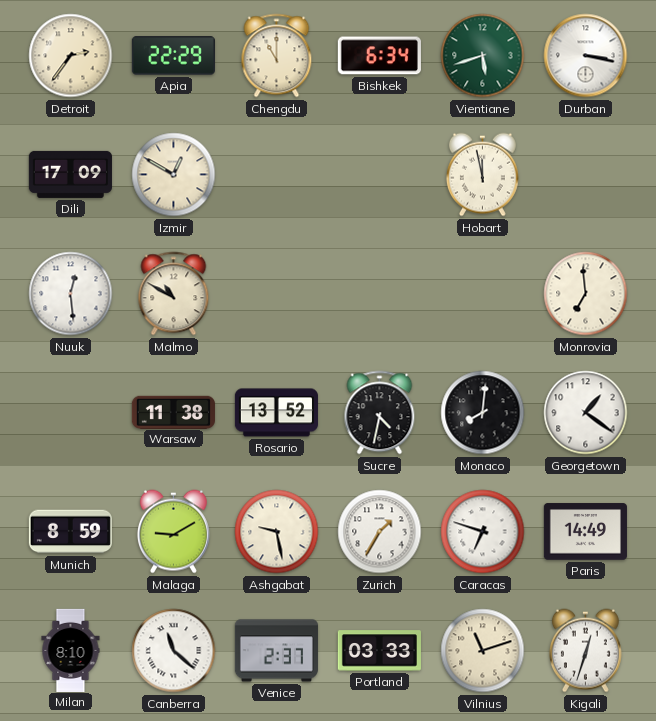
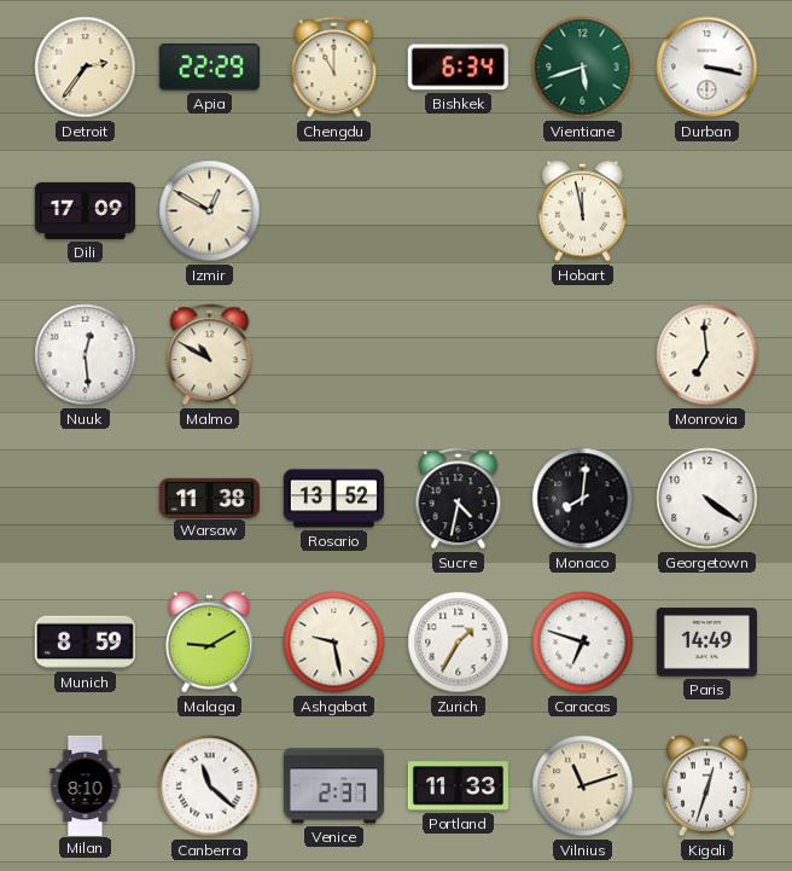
Georgetown: 1:21 -> 4:21
Portland: 03:33 -> 11:33
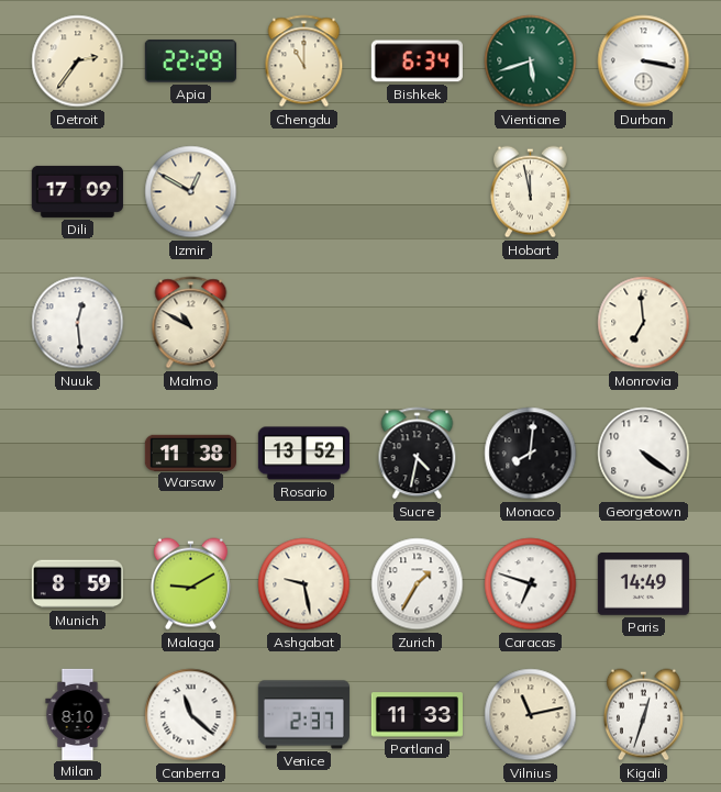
Vilnius: 11:12 -> 11:13
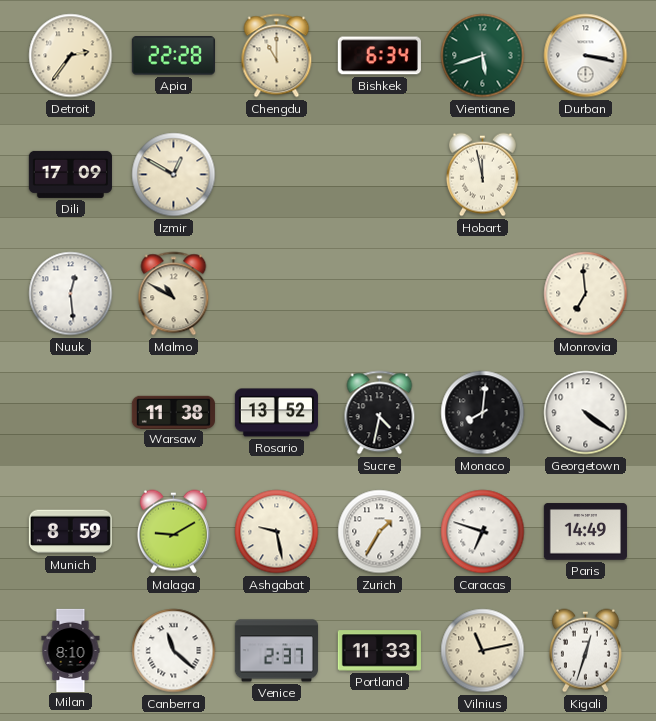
Apia: 22:29 -> 22:28
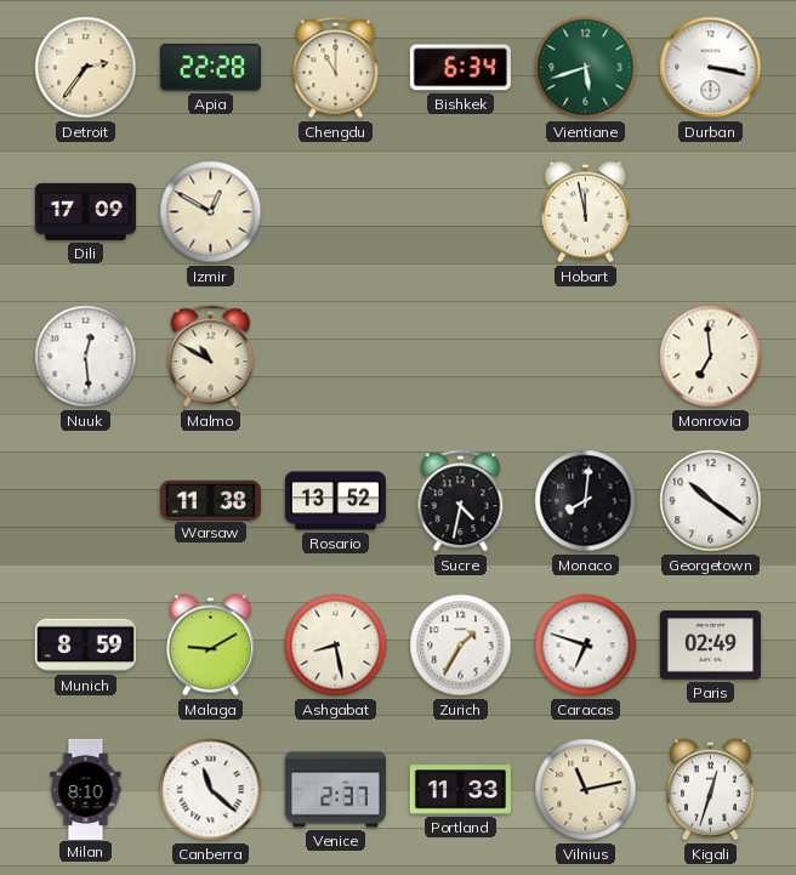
Georgetown: 4:21 -> 10:21
Ashgabat: 9:28 -> 8:28
Paris: 14:49 -> 02:49
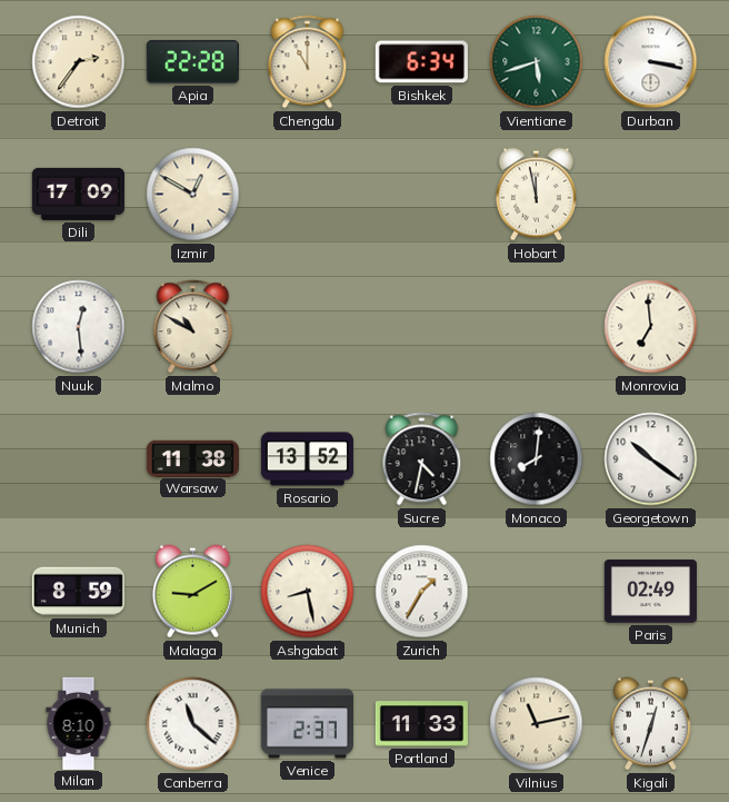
Caracas: 6:48 -> none
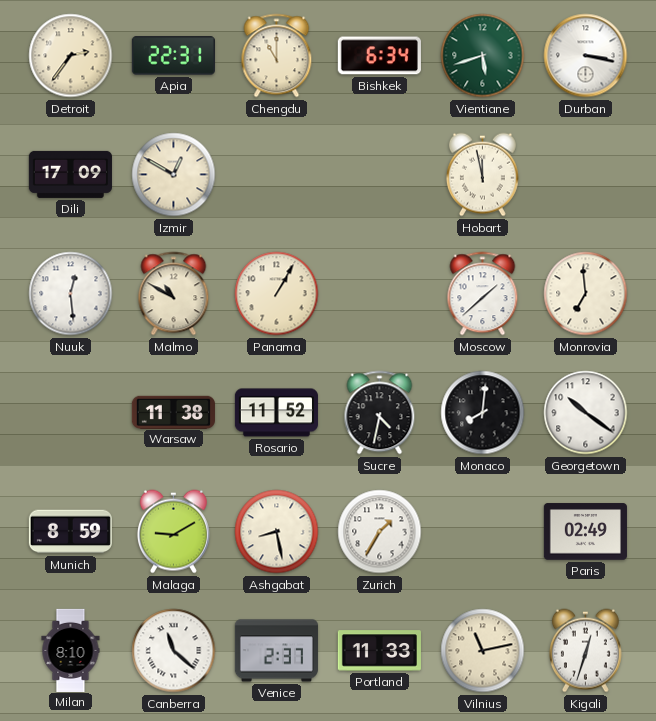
Apia: 22:28 -> 22:31
Panama: none -> 1:05
Moscow: none -> 1:38
Rosario: 13:52 -> 11:52
